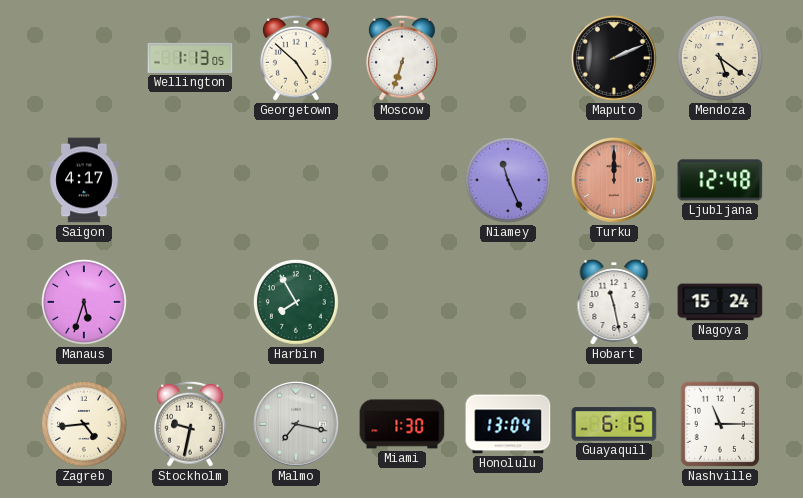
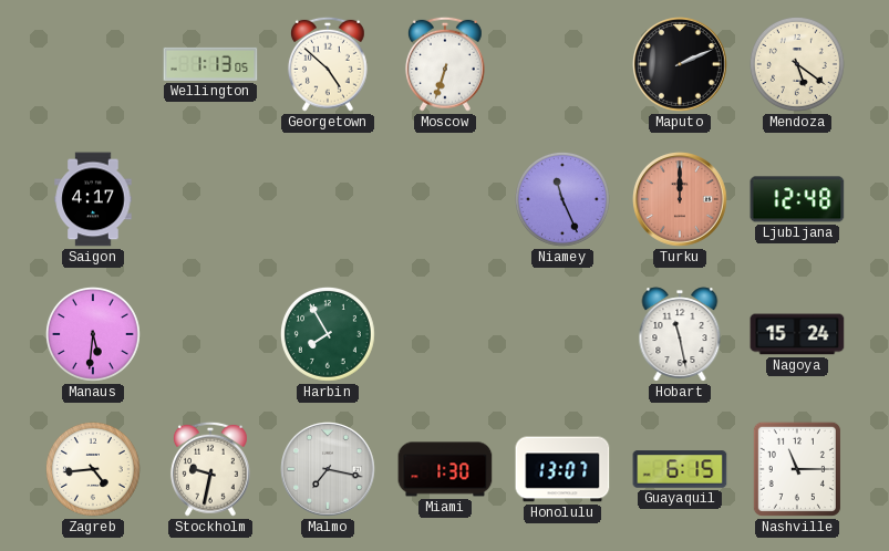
Manaus: 5:33 -> 5:31
Honolulu: 13:04 -> 13:07
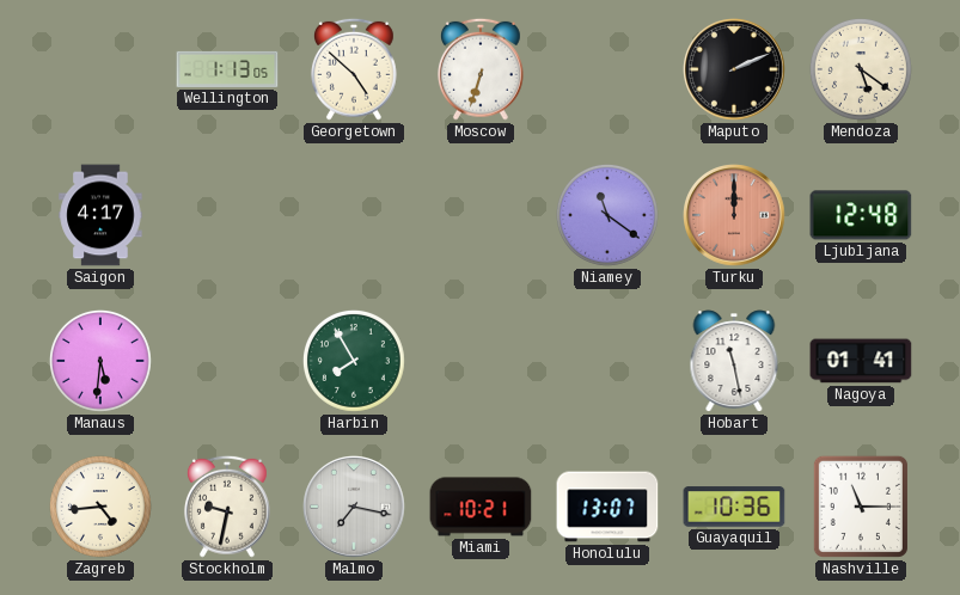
Niamey: 11:26 -> 11:21
Nagoya: 15:24 -> 01:41
Miami: 1:30 -> 10:21
Guayaquil: 6:15 -> 10:36
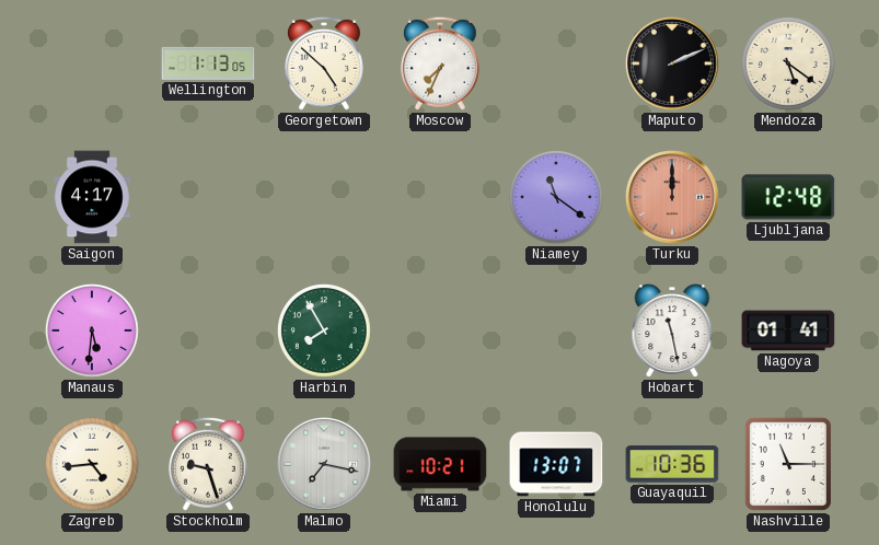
Moscow: 6:33 -> 7:34
Stockholm: 9:32 -> 9:27
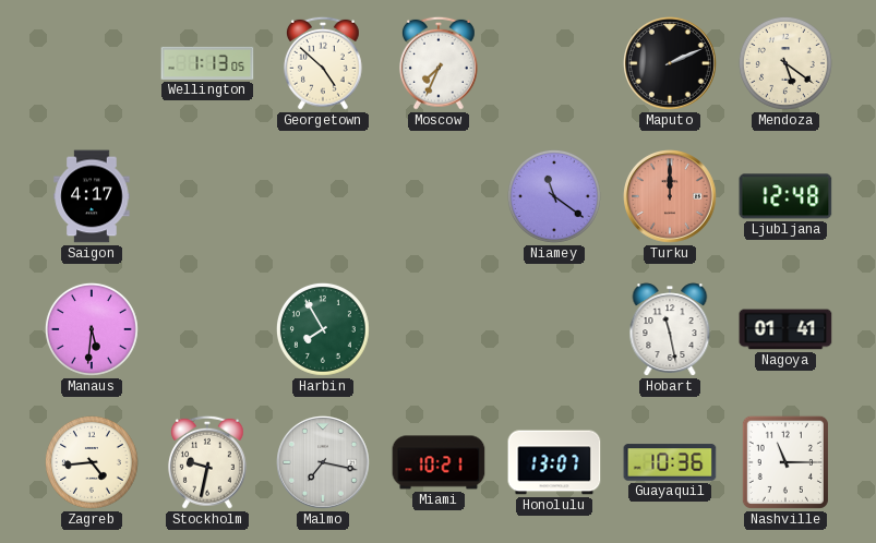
Stockholm: 9:27 -> 9:32
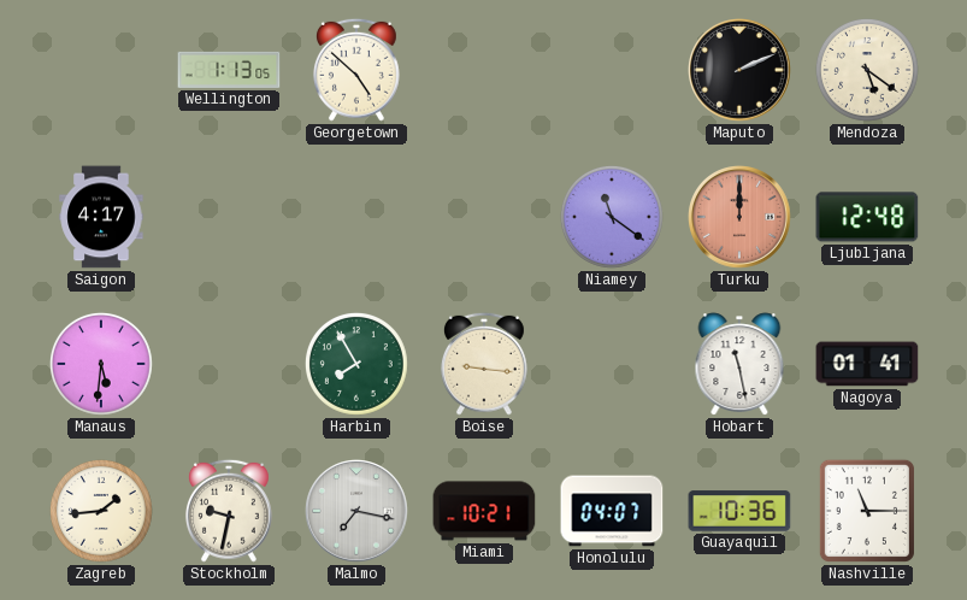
Moscow: 7:34 -> none
Boise: none -> 9:16
Zagreb: 4:44 -> 1:44
Honolulu: 13:07 -> 04:07
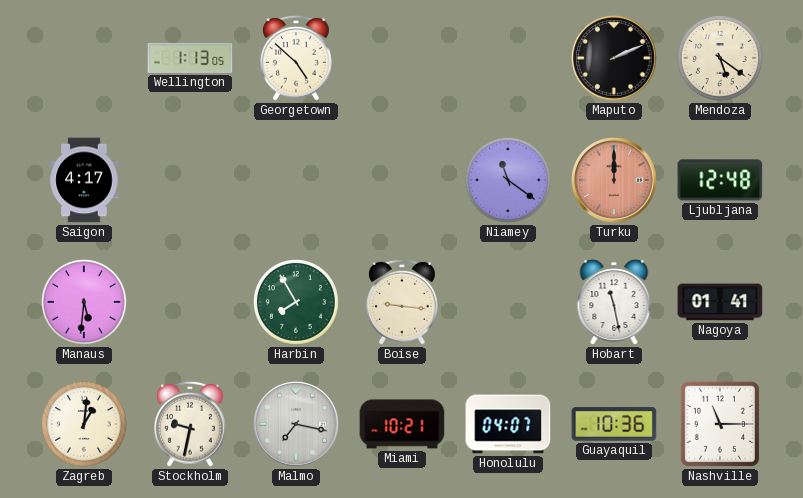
Zagreb: 1:44 -> 1:01
